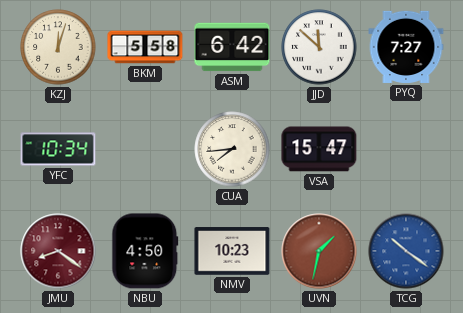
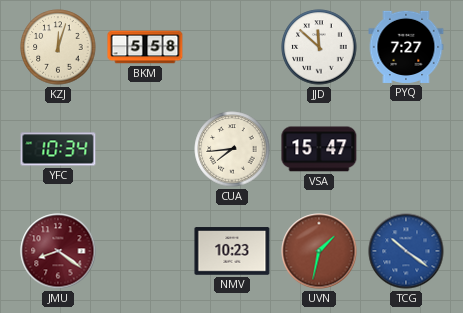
ASM: 6:42 -> none
NBU: 4:50 -> none
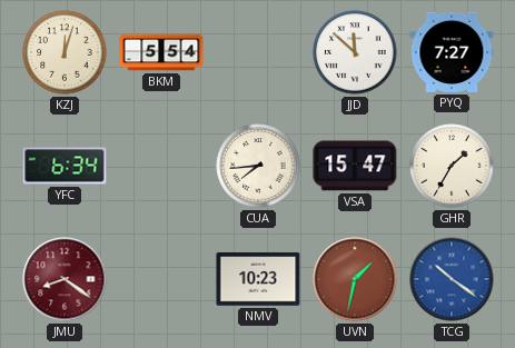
BKM: 5:58 -> 5:54
YFC: 10:34 -> 6:34
GHR: none -> 1:35
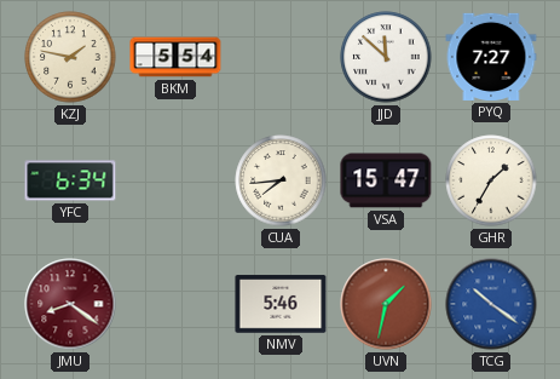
KZJ: 12:03 -> 1:47
NMV: 10:23 -> 5:46
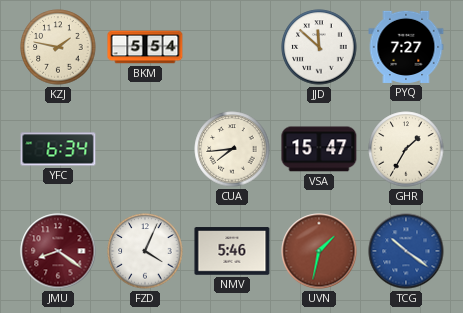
FZD: none -> 4:04
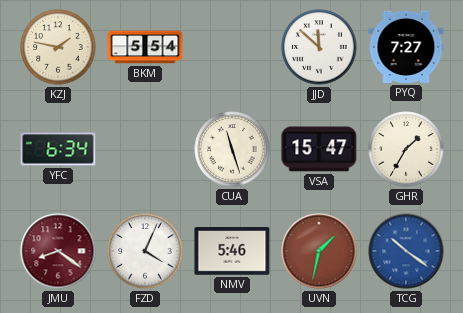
CUA: 7:44 -> 11:27
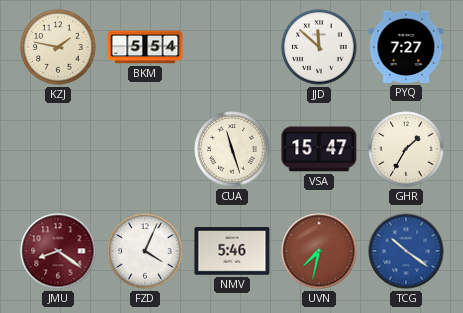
YFC: 6:34 -> none
UVN: 1:32 -> 7:32
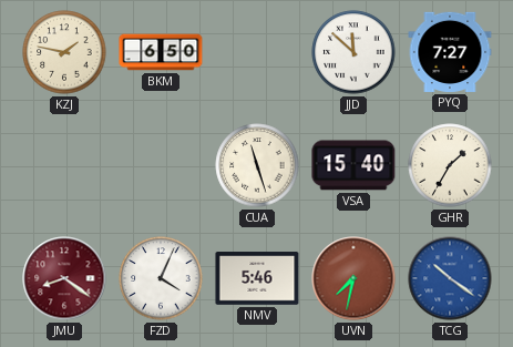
BKM: 5:54 -> 6:50
VSA: 15:47 -> 15:40
